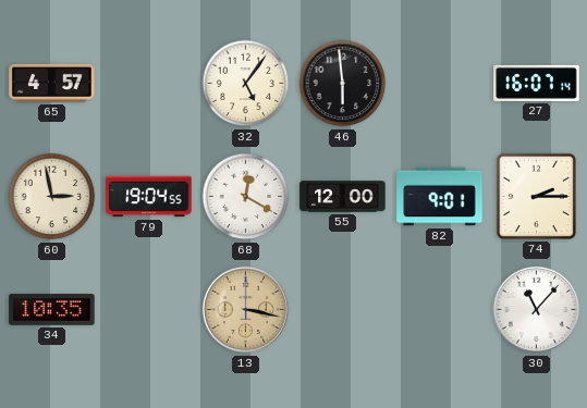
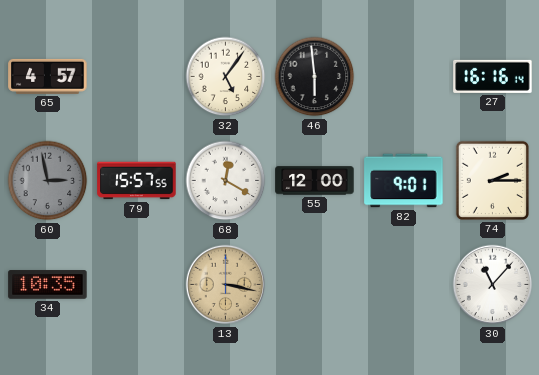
27: 16:07 -> 16:16
60 dial: cream -> grey
79: 19:04 -> 15:57
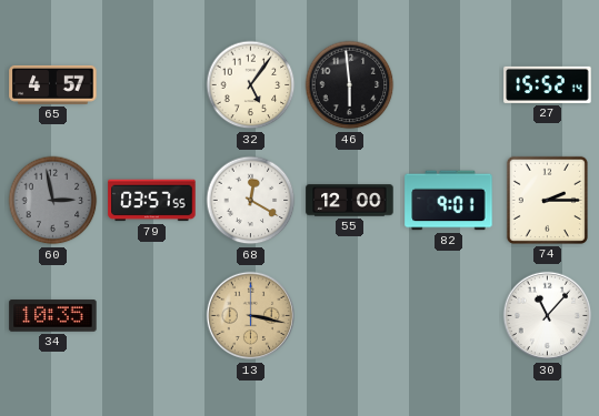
27: 16:16 -> 15:52
79: 15:57 -> 03:57
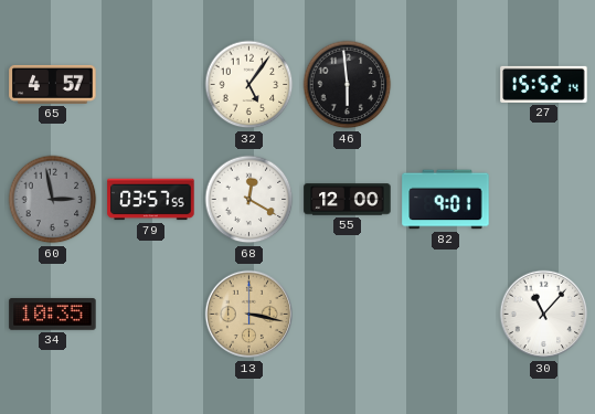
74: 2:15 -> none
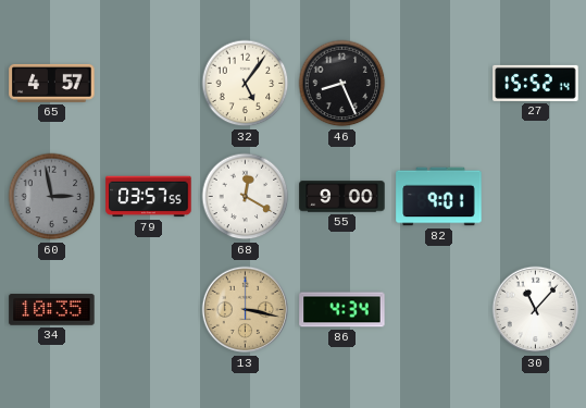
46: 5:59 -> 8:26
55: 12:00 -> 9:00
86: none -> 4:34
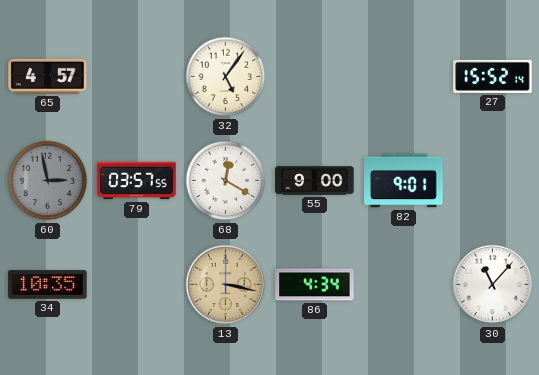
46: 8:26 -> none
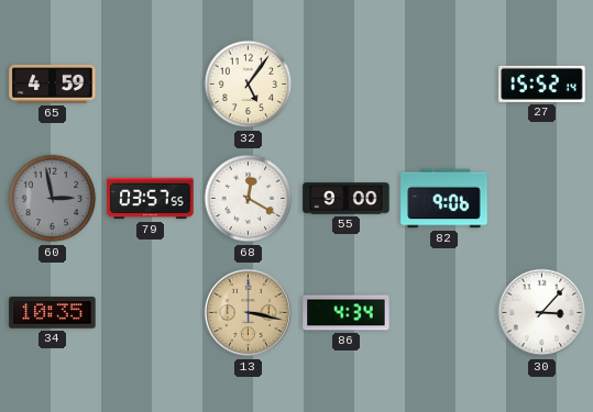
65: 4:57 -> 4:59
82: 9:01 -> 9:06
30: 11:07 -> 3:07
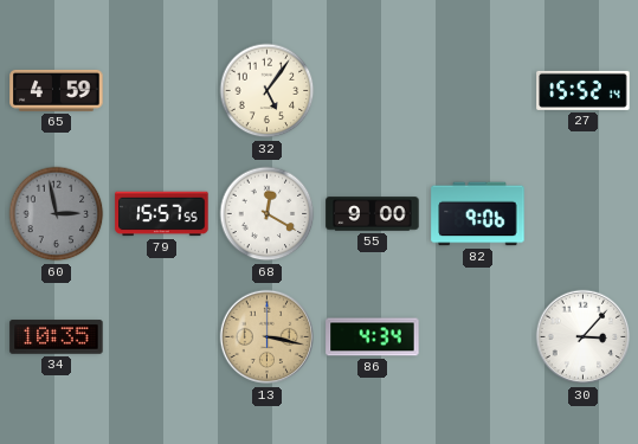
79: 03:57 -> 15:57
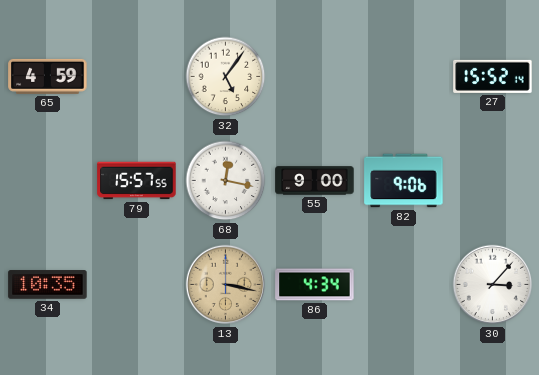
60: 2:58 -> none
68: 12:20 -> 12:17
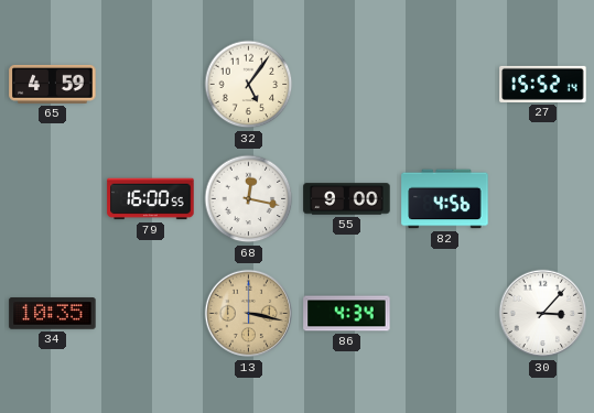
79: 15:57 -> 16:00
82: 9:06 -> 4:56
